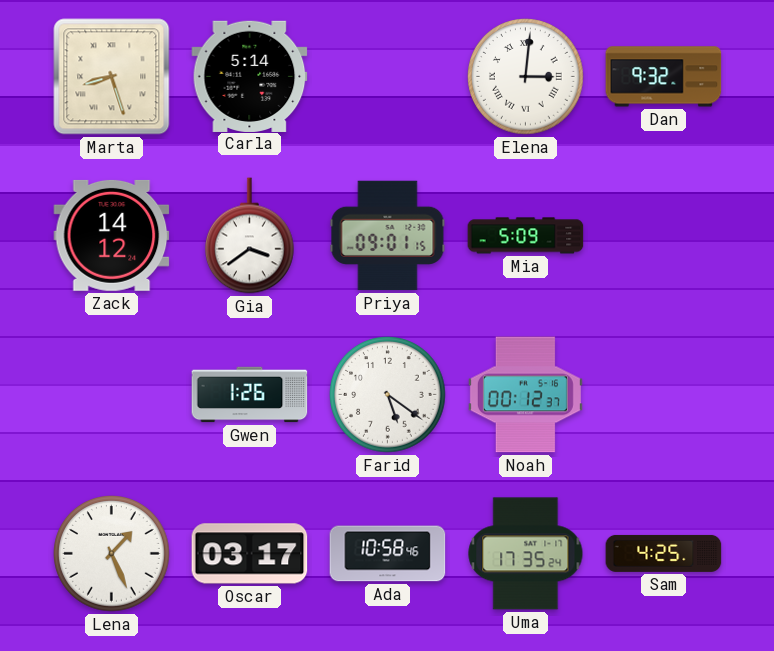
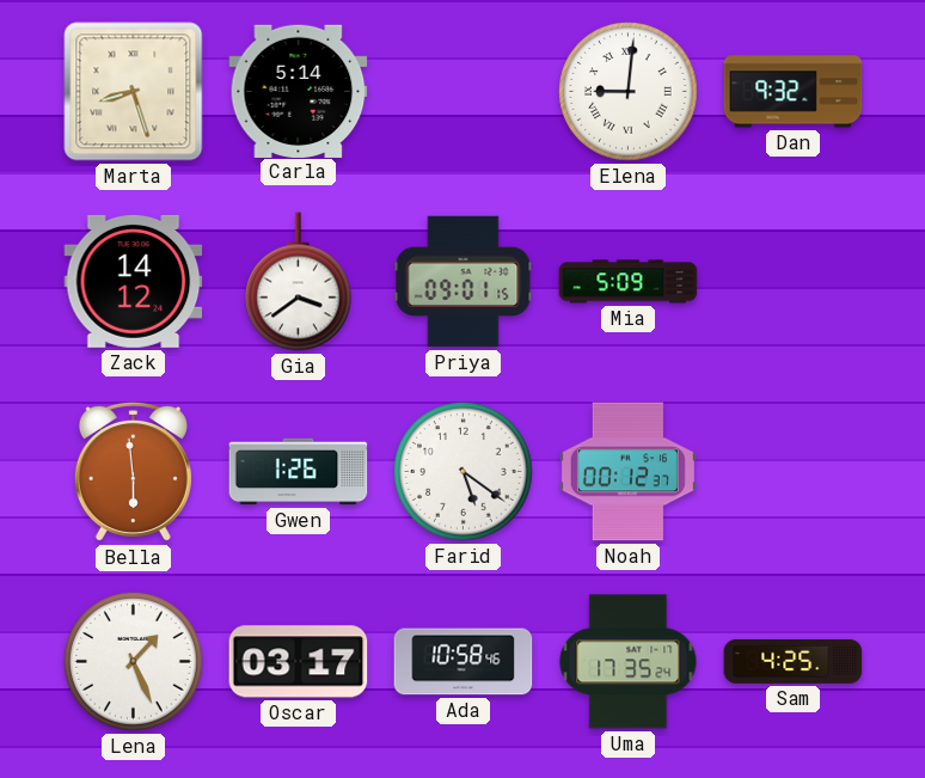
Elena: 3:01 -> 9:01
Bella: none -> 5:59
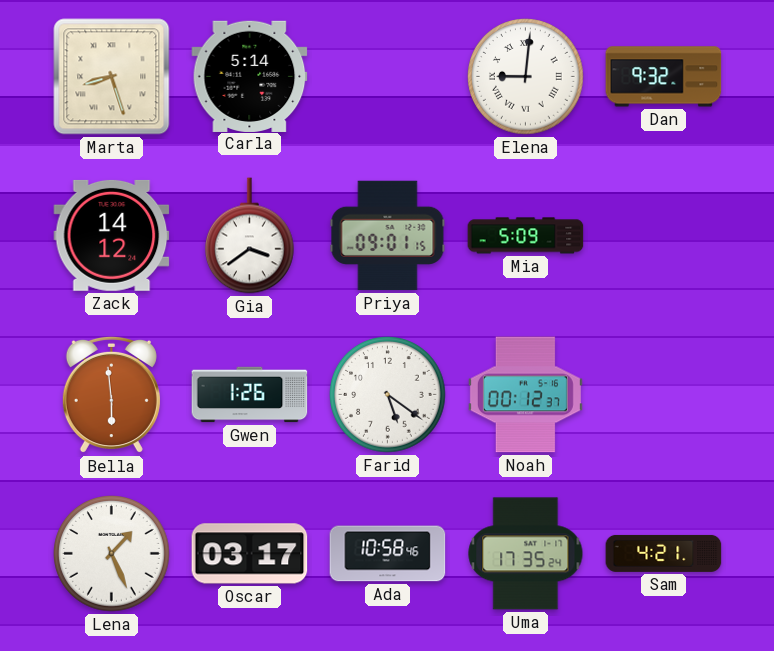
Sam: 4:25 -> 4:21
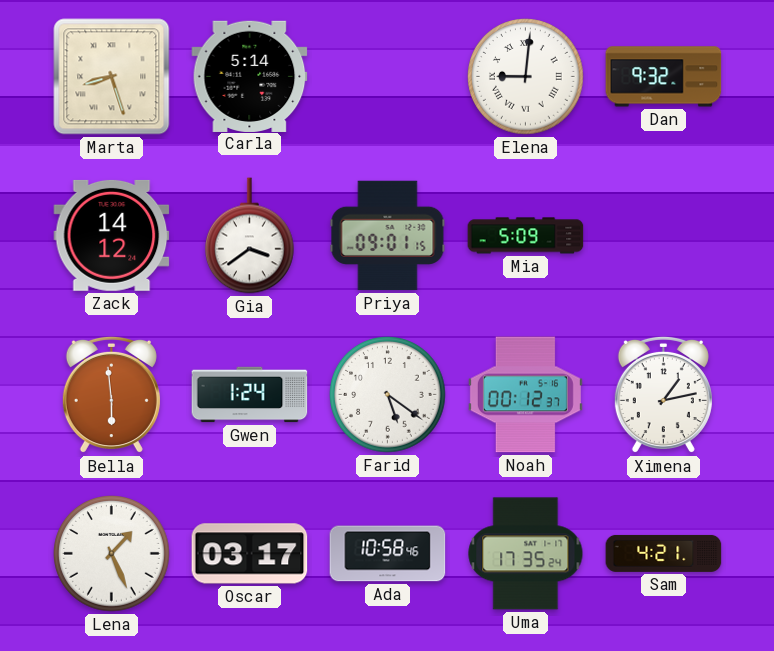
Gwen: 1:26 -> 1:24
Ximena: none -> 1:13
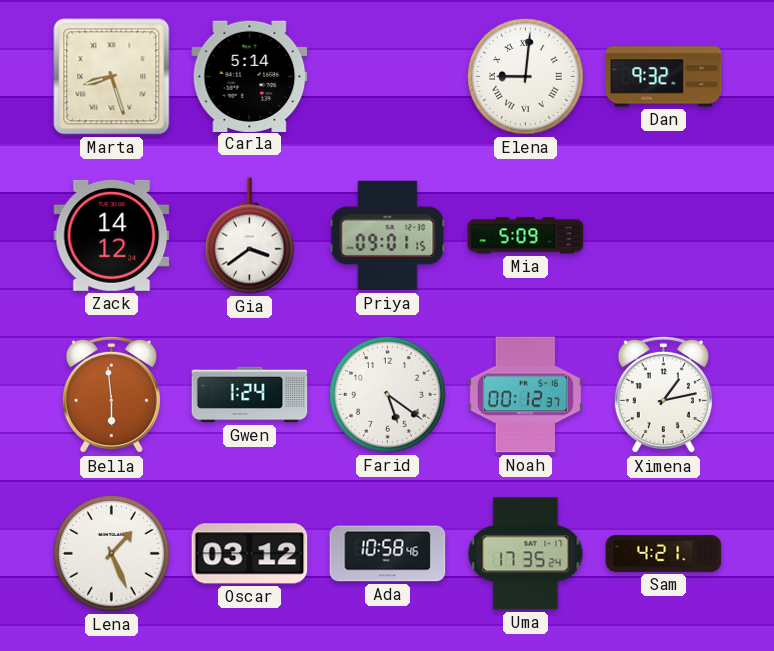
Oscar: 03:17 -> 03:12
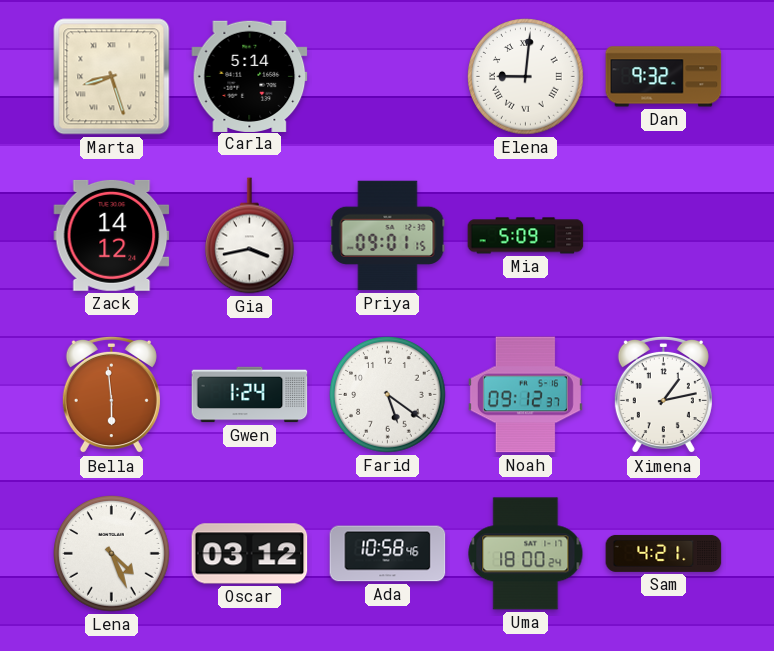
Gia: 3:39 -> 3:43
Noah: 00:12 -> 09:12
Lena: 1:26 -> 4:26
Uma: 17:35 -> 18:00
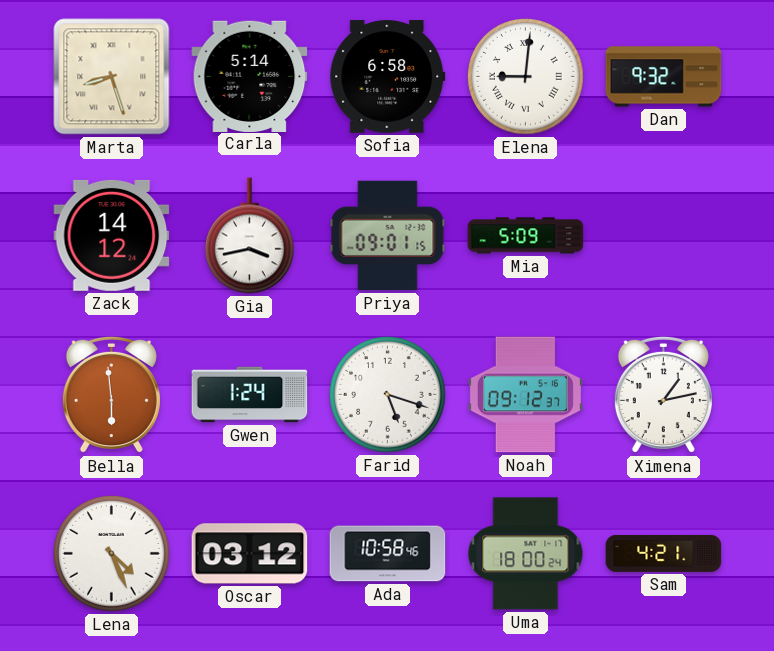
Sofia: none -> 6:58
Farid: 5:21 -> 5:18
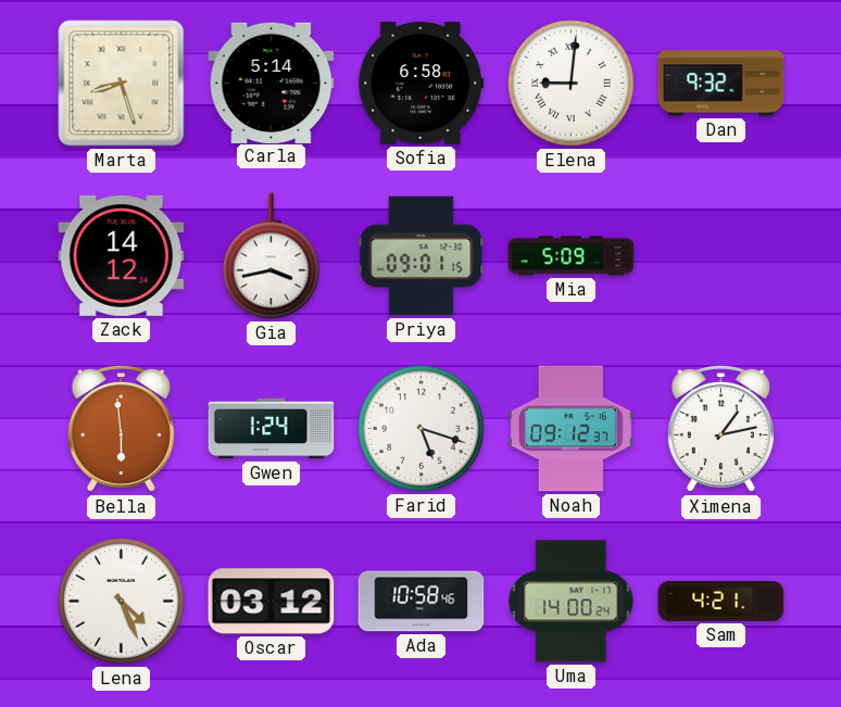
Uma: 18:00 -> 14:00
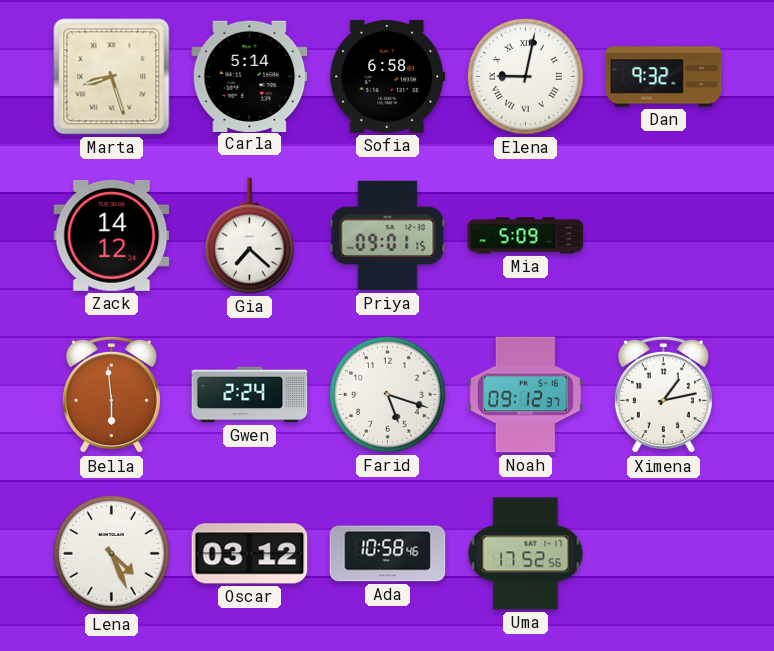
Elena: 9:01 -> 9:02
Gia: 3:43 -> 7:22
Gwen: 1:24 -> 2:24
Uma: 14:00 -> 17:52
Sam: 4:21 -> none
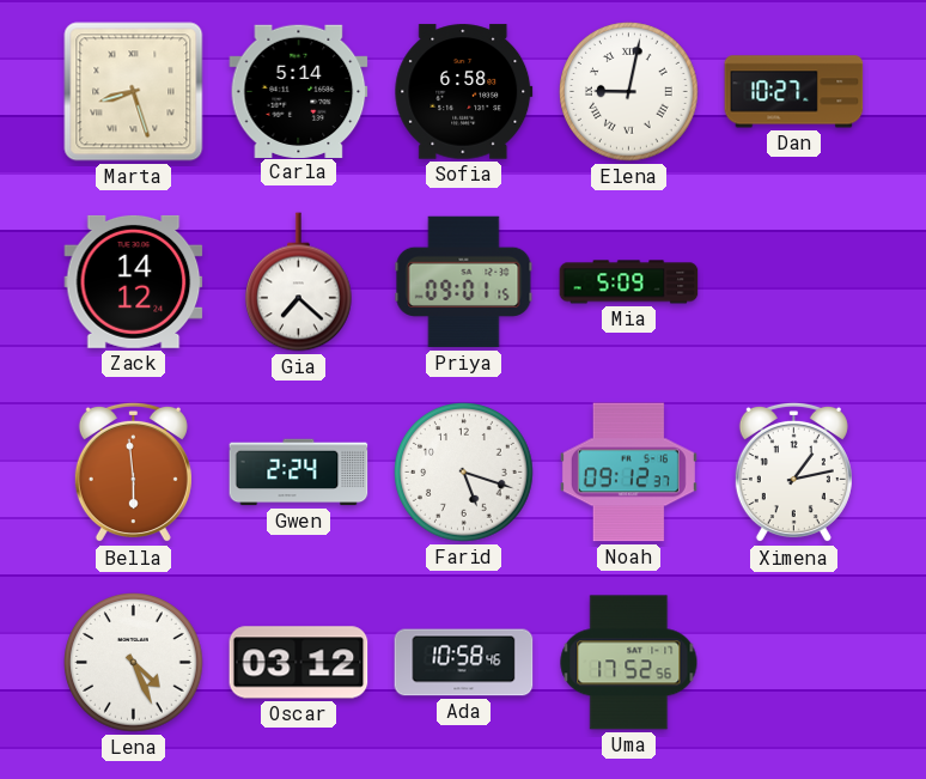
Dan: 9:32 -> 10:27
